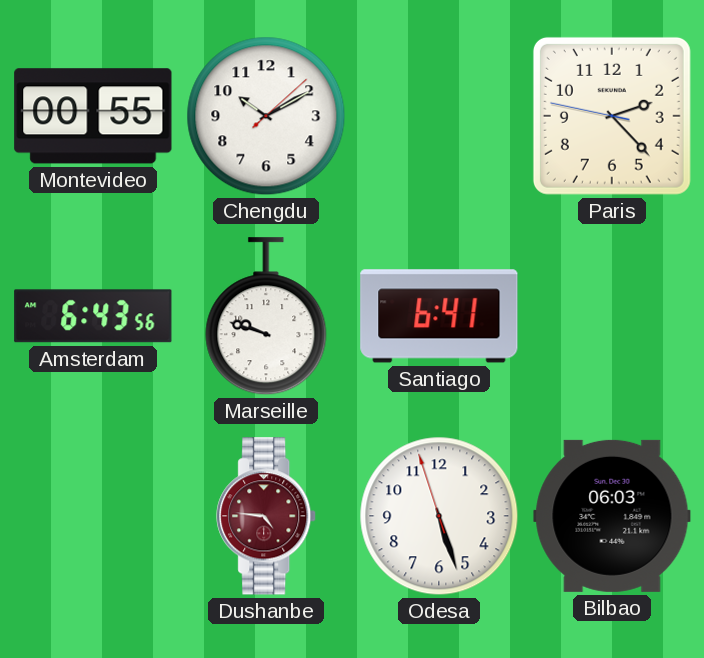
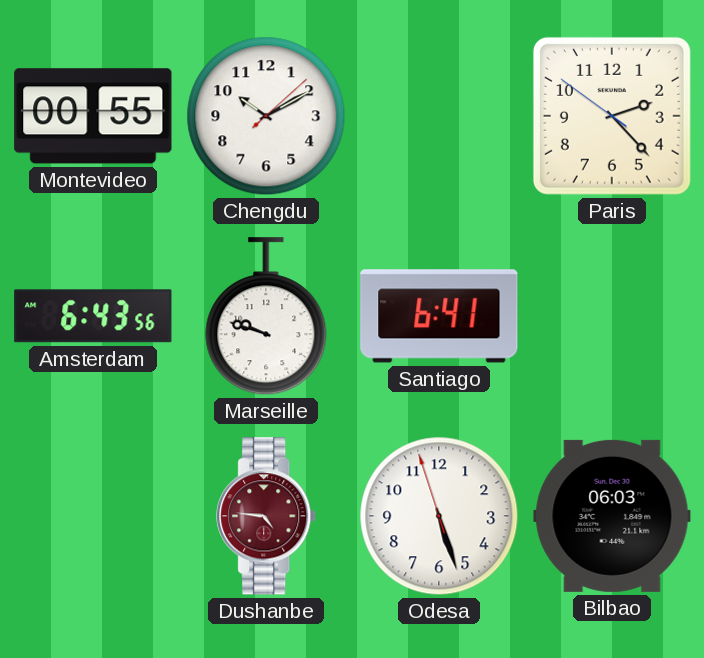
Paris: 2:22:47 -> 2:22:51
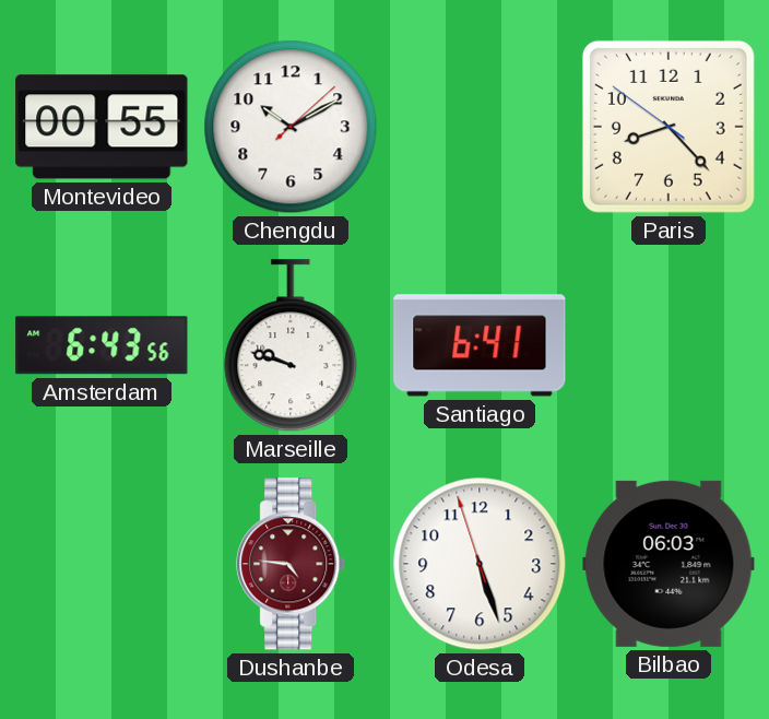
Paris: 2:22 -> 8:22
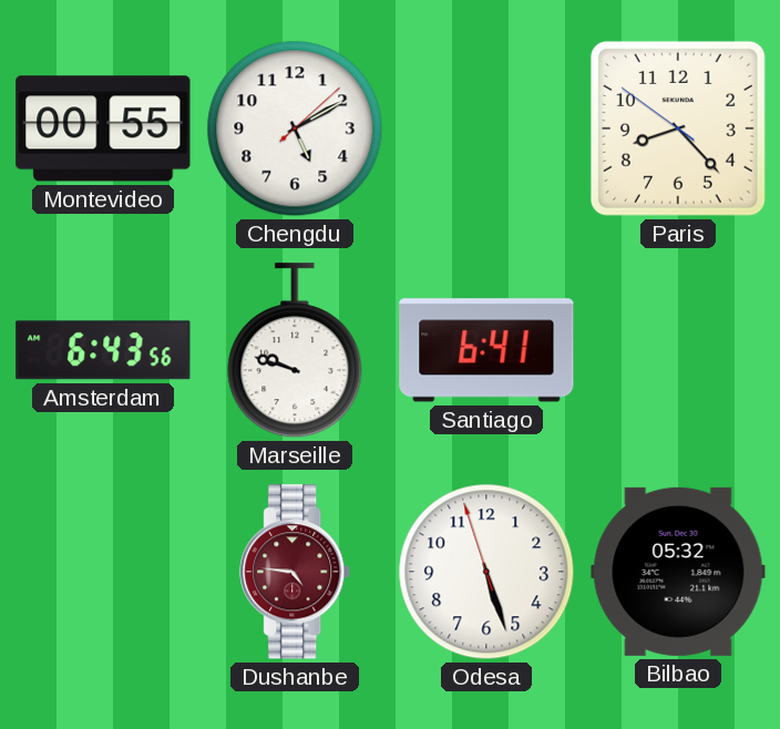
Chengdu: 10:10 -> 5:10
Bilbao: 06:03 -> 05:32
